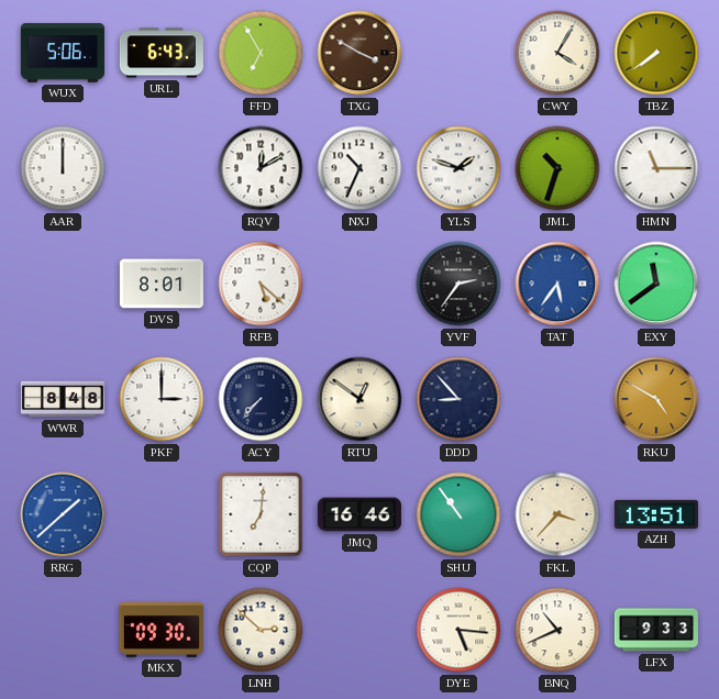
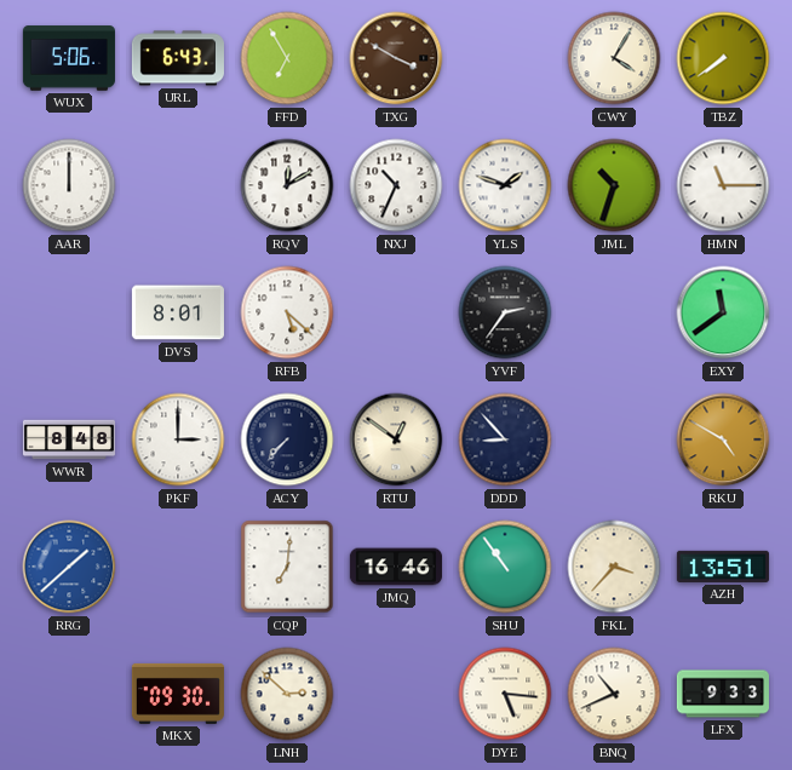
TAT: 5:36 -> none
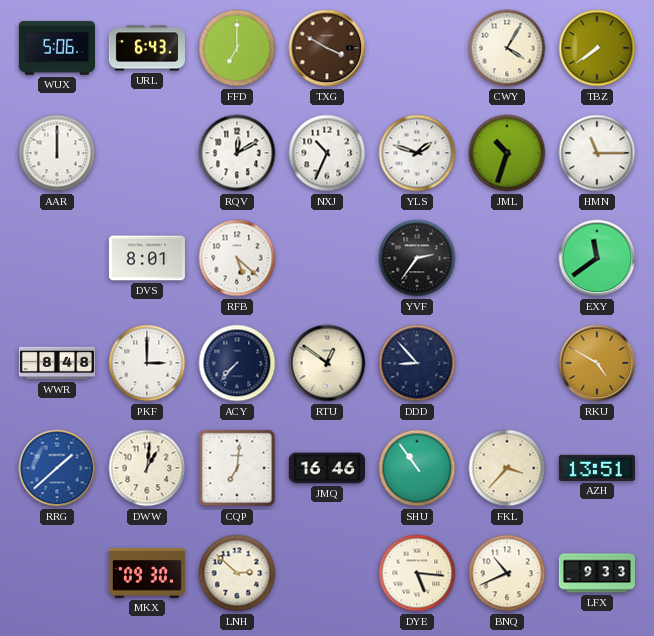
FFD: 6:55 -> 7:00
DWW: none -> 1:01
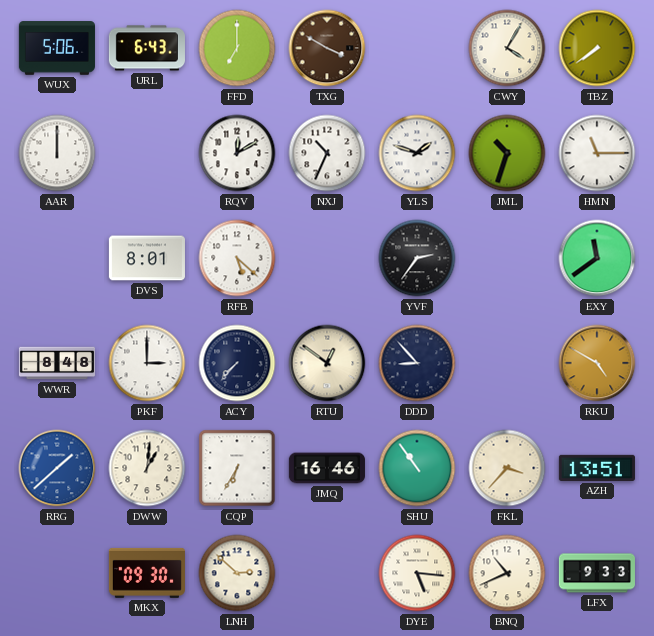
CQP: 7:01 -> 6:35
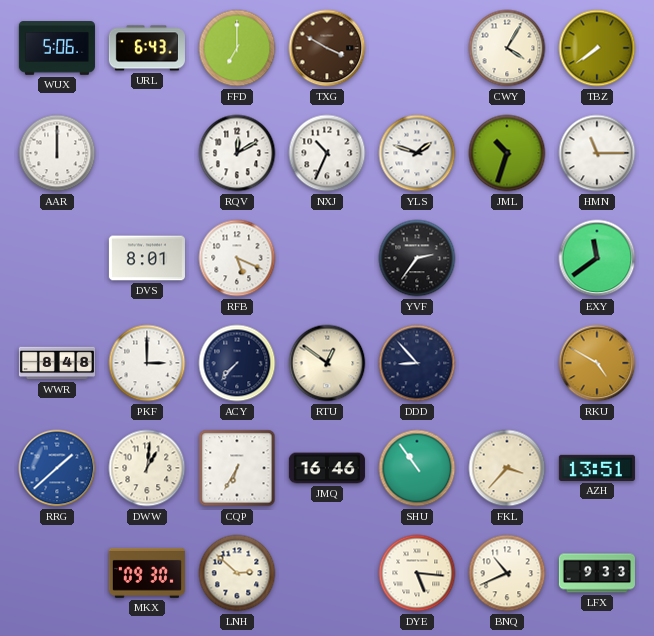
RFB: 5:22 -> 5:19
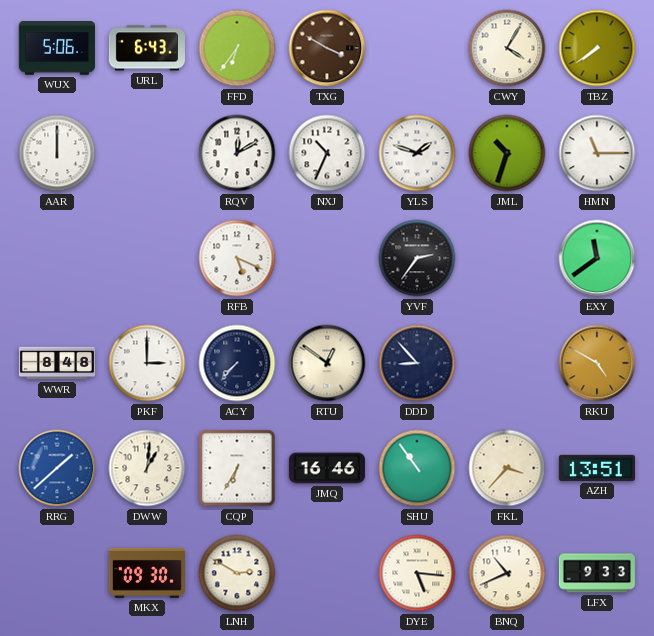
FFD: 7:00 -> 6:36
DVS: 8:01 -> none
LNH: 2:52 -> 2:50
